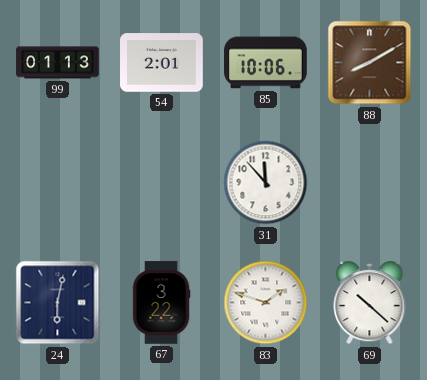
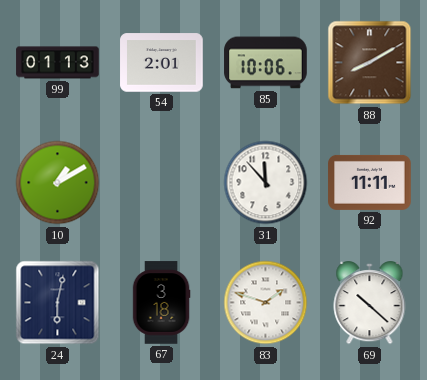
10: none -> 1:10
92: none -> 11:11
67: 3:22 -> 3:18
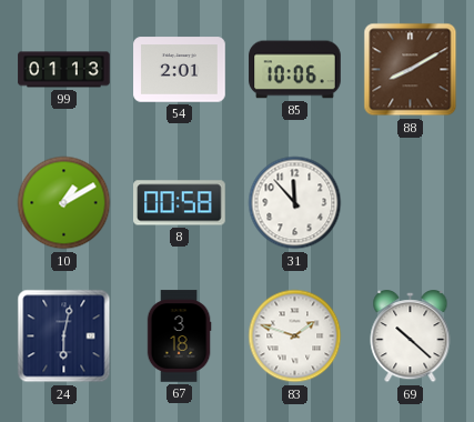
8: none -> 00:58
92: 11:11 -> none
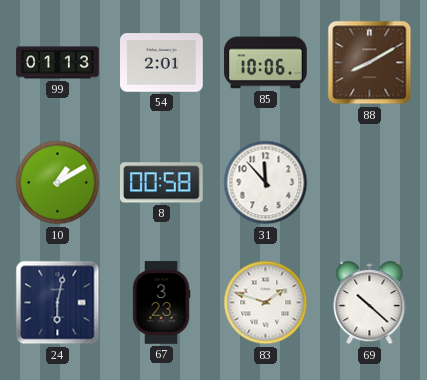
67: 3:18 -> 3:23
